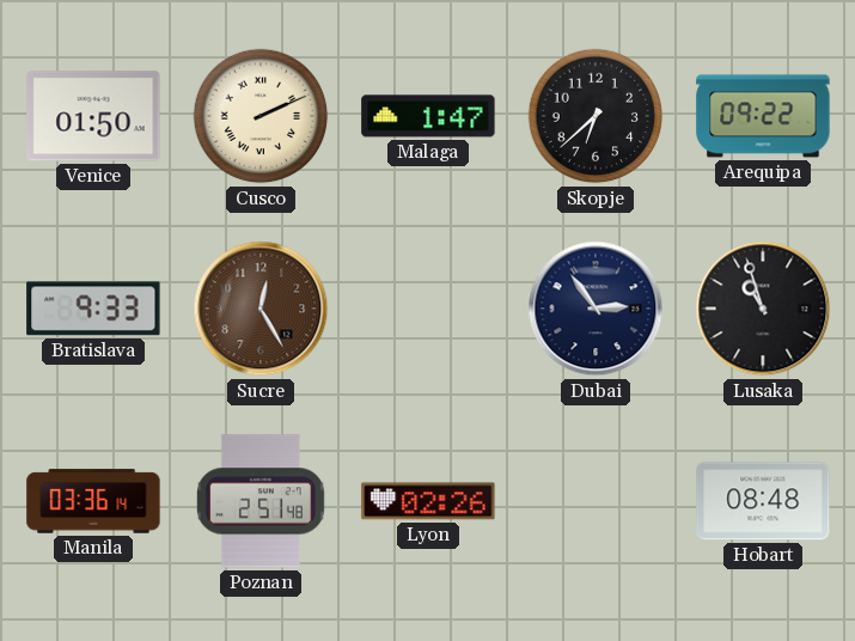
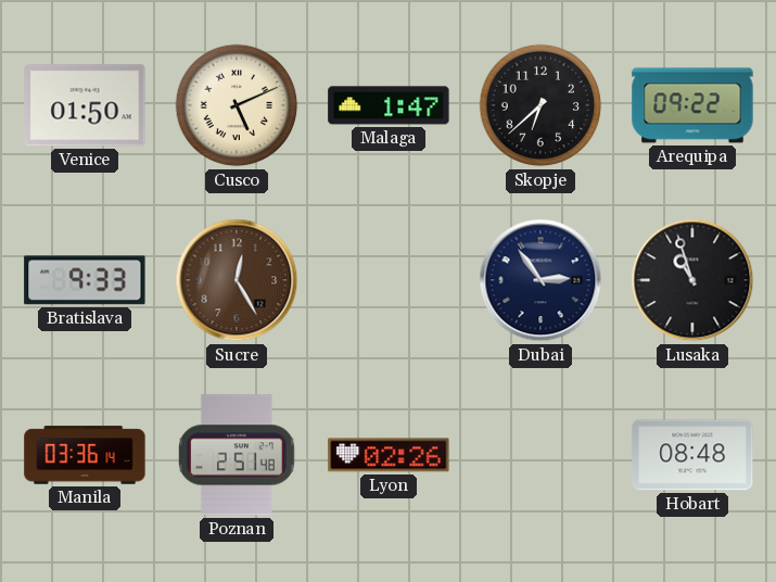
Cusco: 2:11 -> 5:11
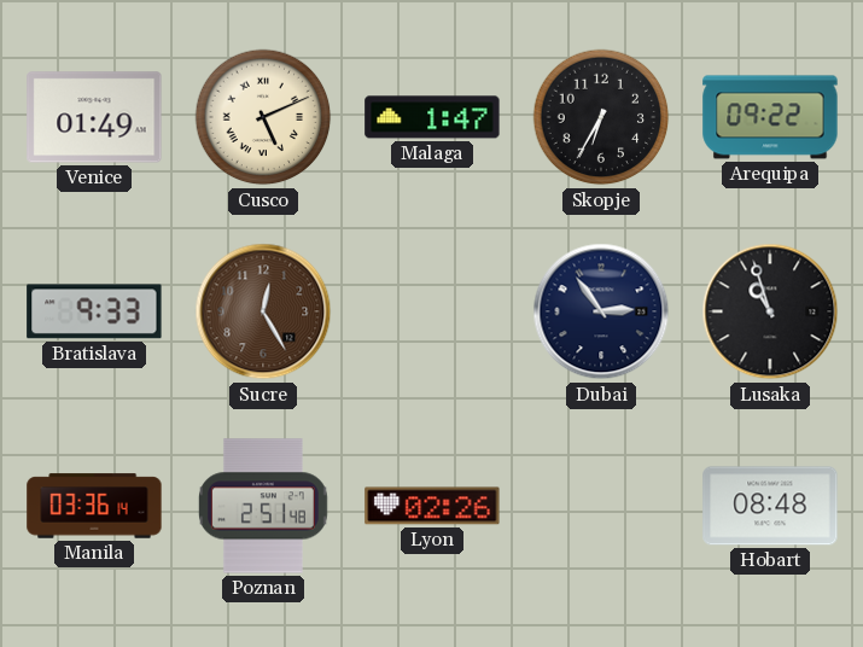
Venice: 01:50 -> 01:49
Skopje: 6:38 -> 6:35
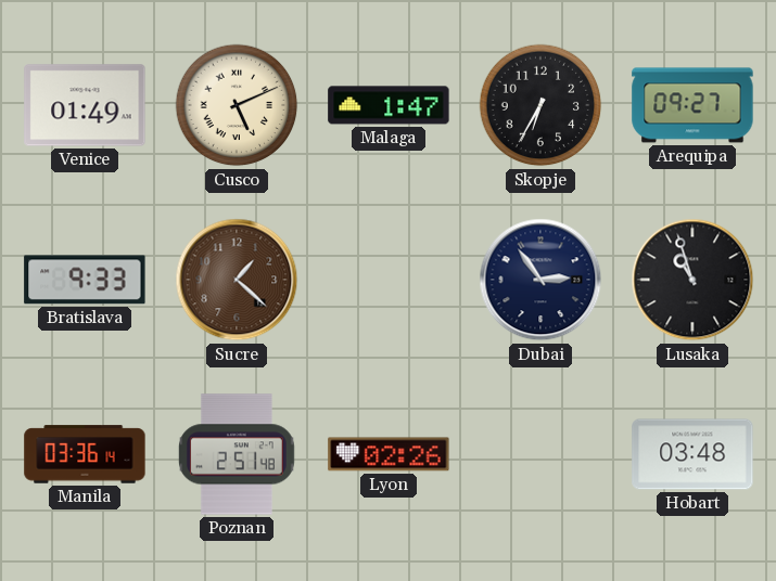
Arequipa: 09:22 -> 09:27
Sucre: 12:25 -> 1:22
Hobart: 08:48 -> 03:48
